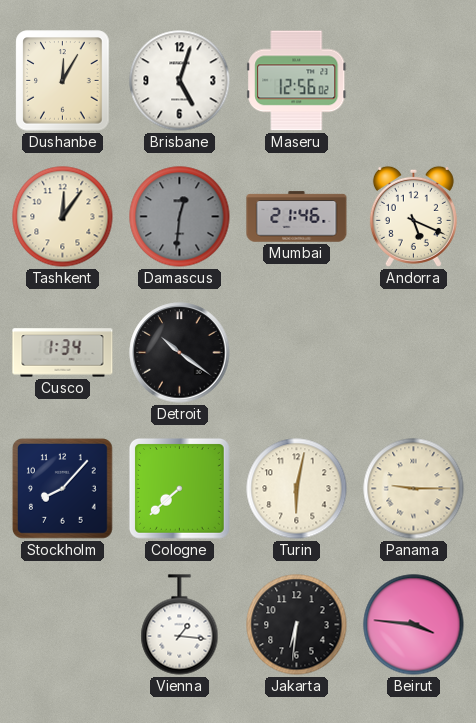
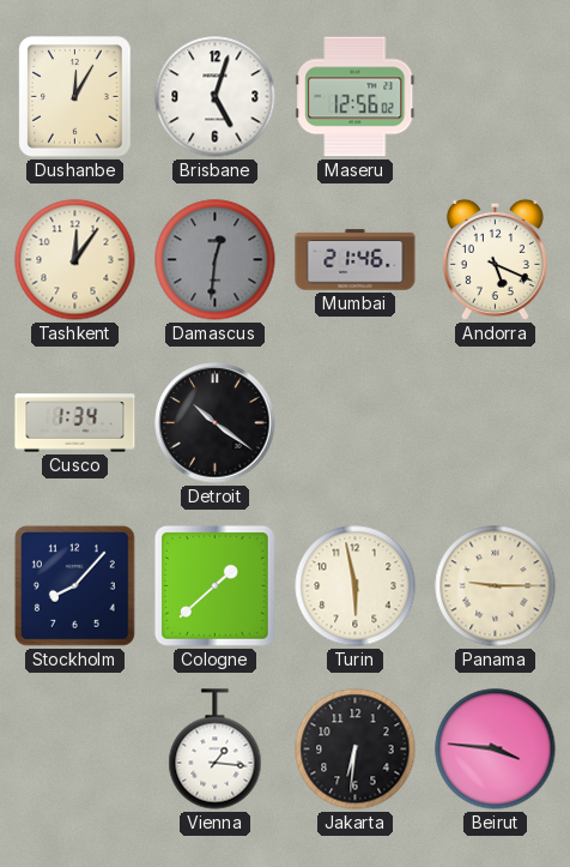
Cologne: 7:38 -> 1:38
Turin: 6:02 -> 5:58
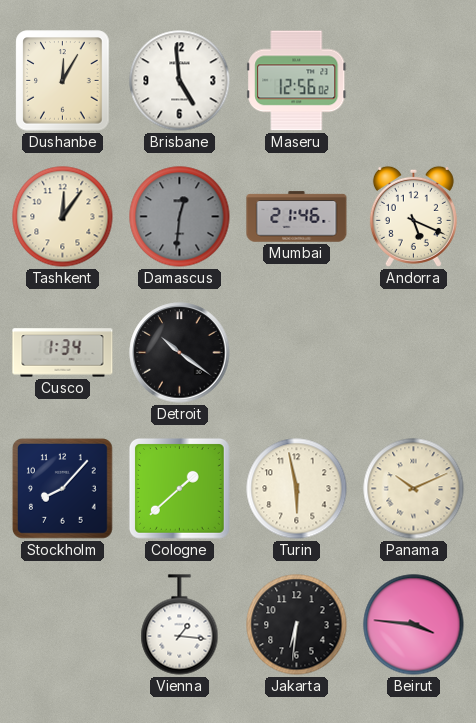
Brisbane: 5:03 -> 4:59
Panama: 9:15 -> 10:11
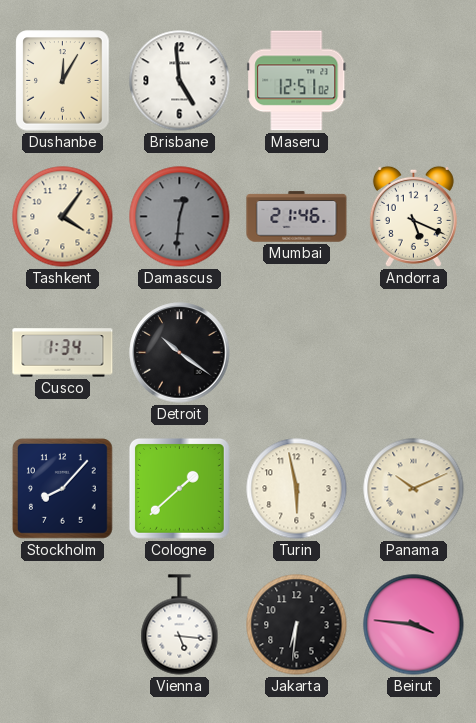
Maseru: 12:56 -> 12:51
Tashkent: 12:06 -> 4:06
Vienna: 1:16 -> 5:16
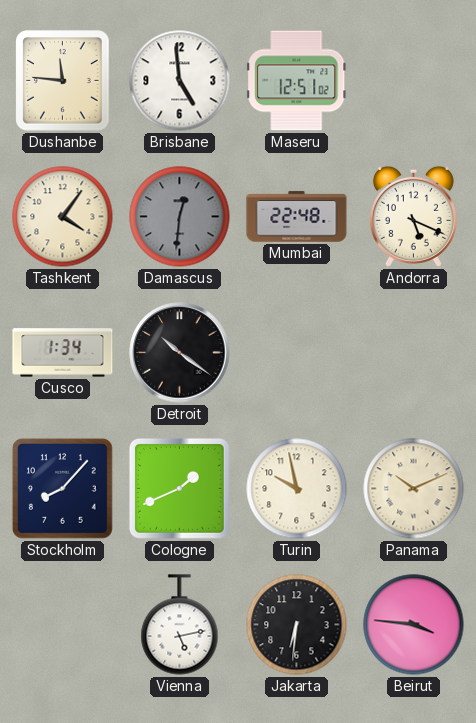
Dushanbe: 12:05 -> 11:46
Mumbai: 21:46 -> 22:48
Cologne: 1:38 -> 1:41
Turin: 5:58 -> 9:58
Vienna: 5:16 -> 5:13
